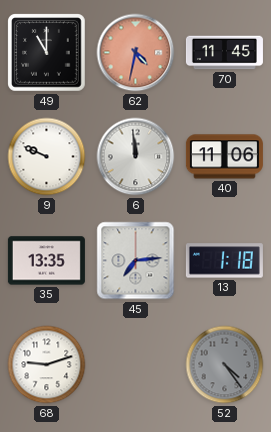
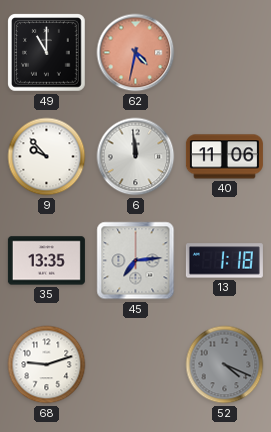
70: 11:45 -> none
9: 9:49 -> 9:53
52: 4:24 -> 4:19
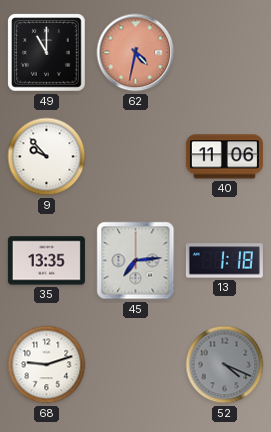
6: 11:59 -> none
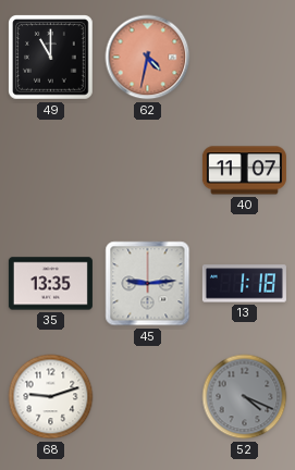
9: 9:53 -> none
40: 11:06 -> 11:07
45: 7:14 -> 9:14
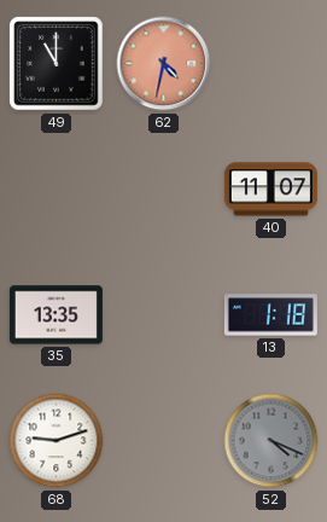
45: 9:14 -> none
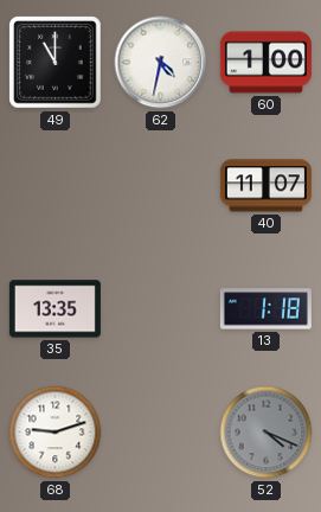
62 dial: salmon -> white
60: none -> 1:00
